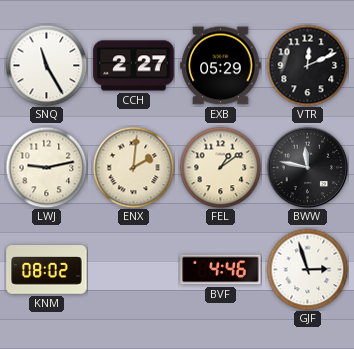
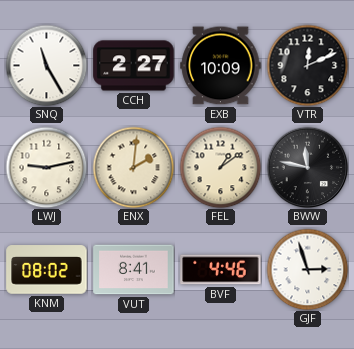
EXB: 05:29 -> 10:09
VUT: none -> 8:41
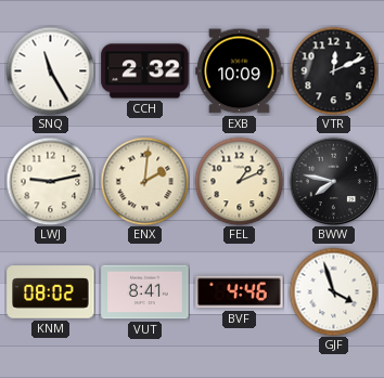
CCH: 2:27 -> 2:32
FEL: 1:09 -> 1:11
BWW: 11:47 -> 7:47
GJF: 2:57 -> 3:57
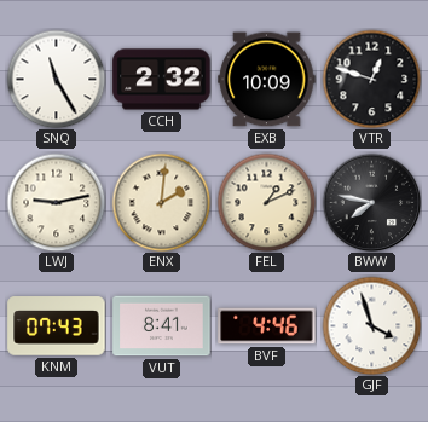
VTR: 12:11 -> 12:48
KNM: 08:02 -> 07:43
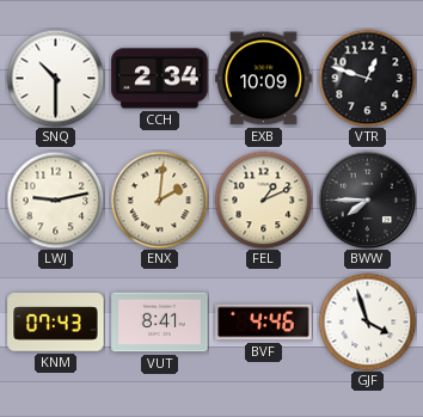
SNQ: 11:25 -> 10:30
CCH: 2:32 -> 2:34
BWW: 7:47 -> 7:45
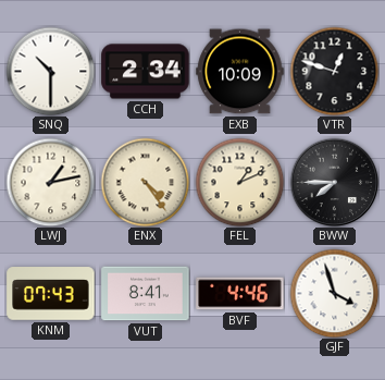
LWJ: 9:13 -> 1:13
ENX: 2:01 -> 4:24
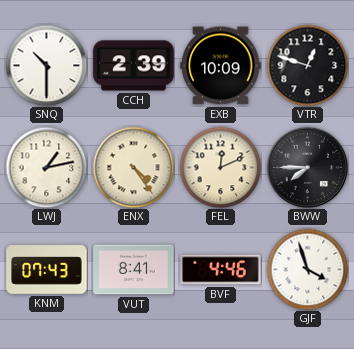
CCH: 2:34 -> 2:39
FEL: 1:11 -> 12:11
